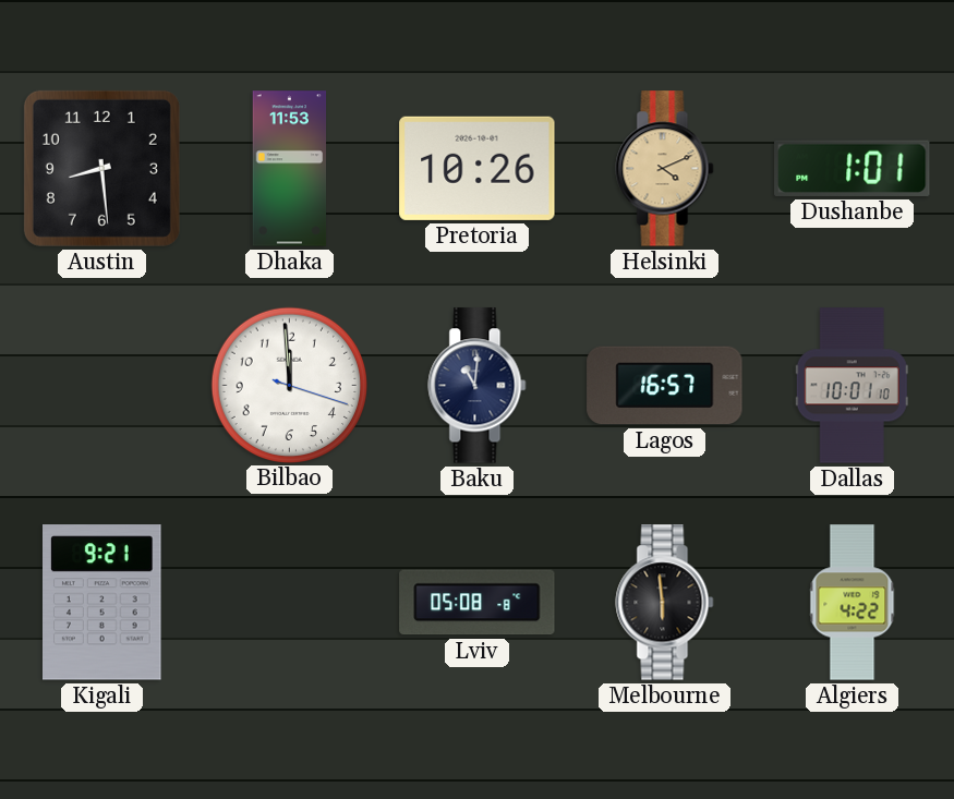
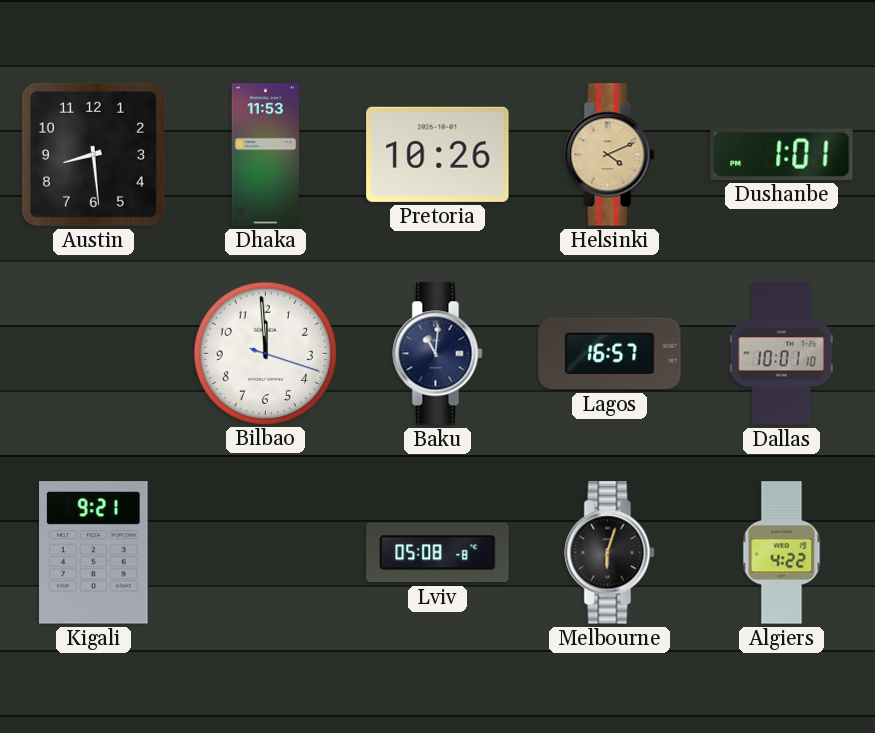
Melbourne: 5:59 -> 6:03
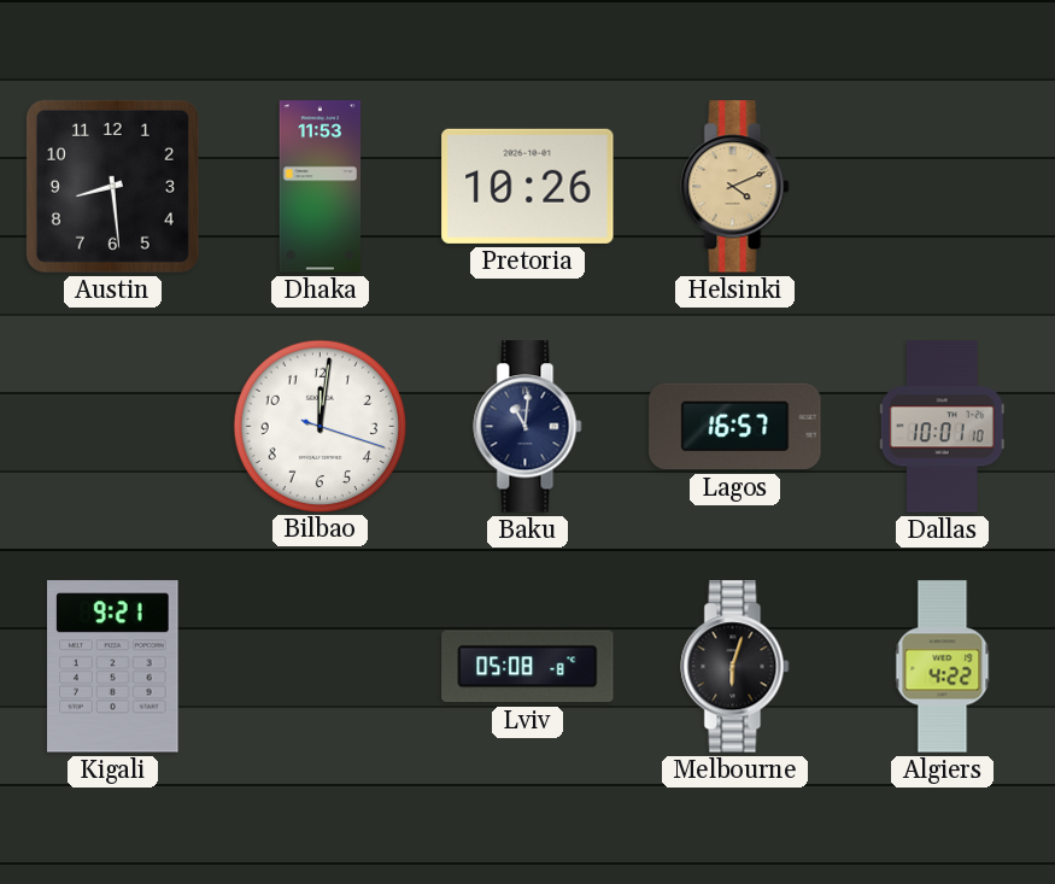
Dushanbe: 1:01 -> none
Bilbao: 11:59 -> 12:01
